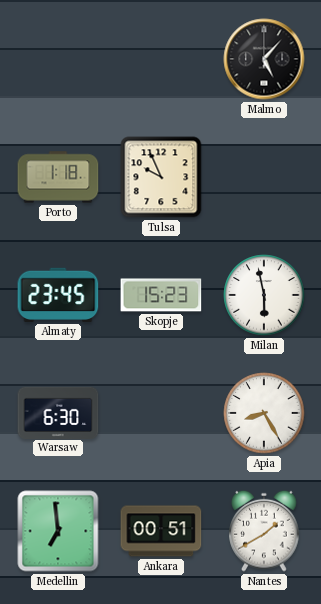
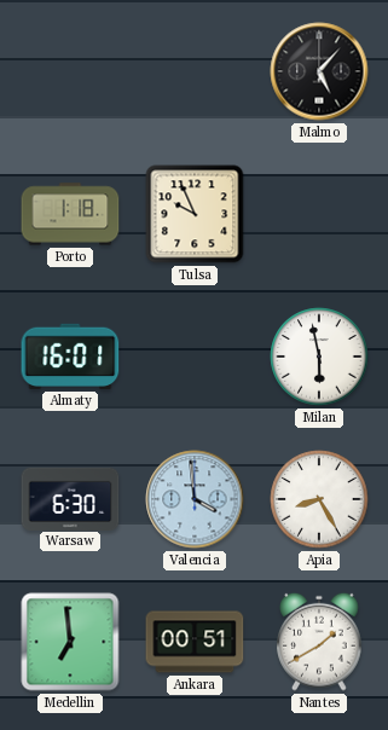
Almaty: 23:45 -> 16:01
Skopje: 15:23 -> none
Valencia: none -> 3:59
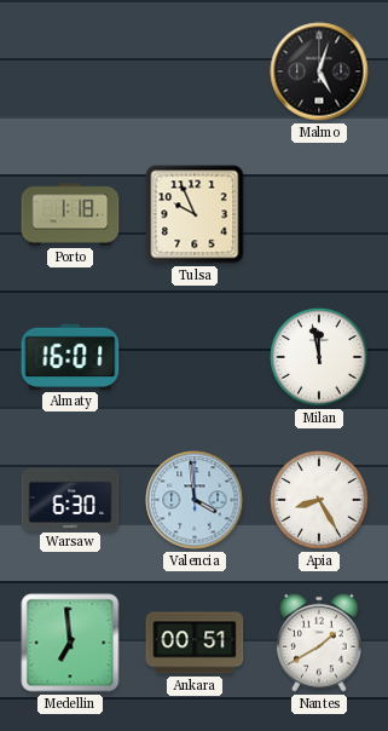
Malmo: 5:07 -> 5:03
Milan: 5:58 -> 11:58
